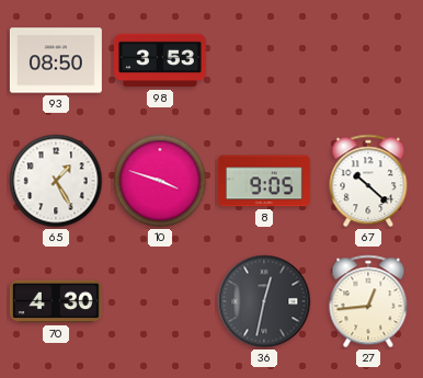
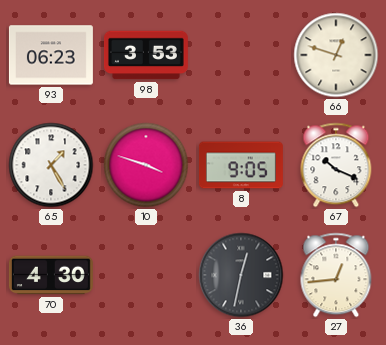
93: 08:50 -> 06:23
66: none -> 12:48
67: 10:22 -> 10:19
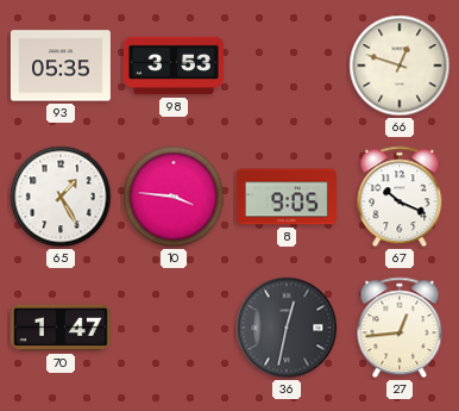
93: 06:23 -> 05:35
10: 3:48 -> 3:46
70: 4:30 -> 1:47
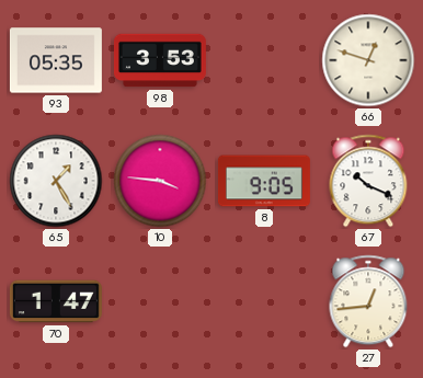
36: 12:32 -> none
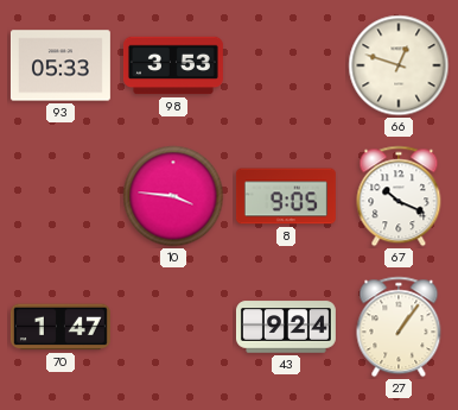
93: 05:35 -> 05:33
65: 1:25 -> none
43: none -> 9:24
27: 12:44 -> 1:06
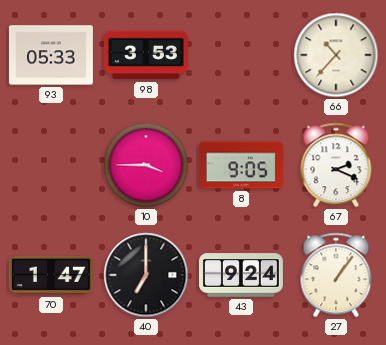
66: 12:48 -> 10:37
10: 3:46 -> 3:45
67: 10:19 -> 2:19
40: none -> 7:00
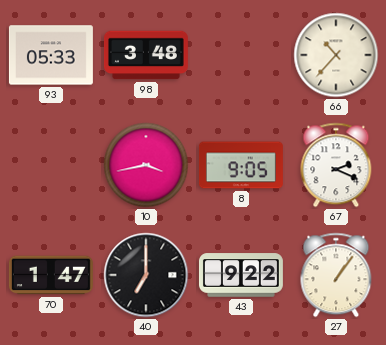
98: 3:53 -> 3:48
10: 3:45 -> 3:43
43: 9:24 -> 9:22
